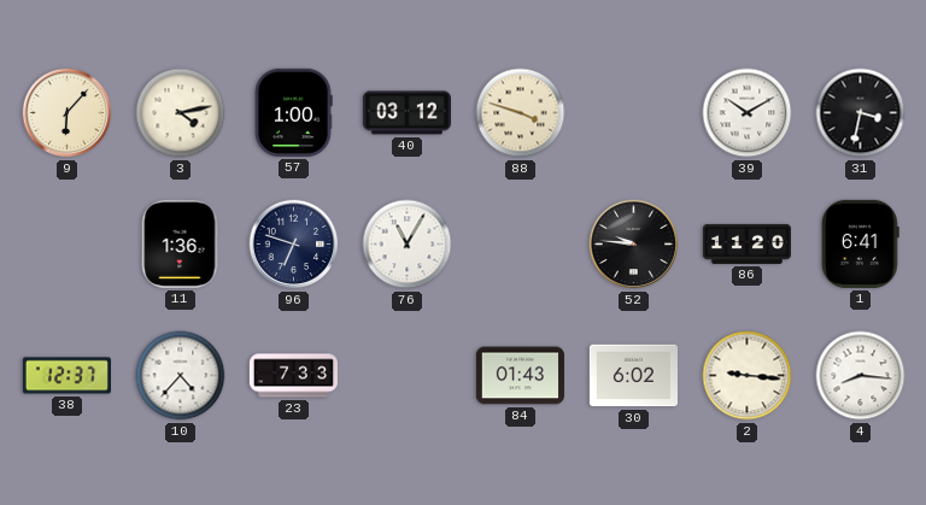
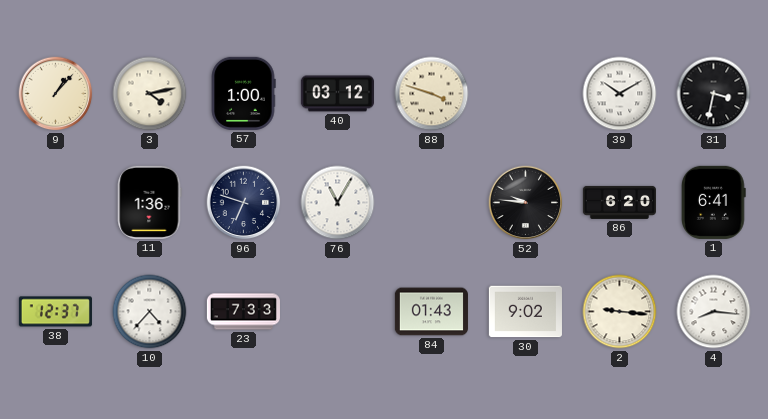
9: 6:07 -> 1:07
86: 11:20 -> 6:20
30: 6:02 -> 9:02
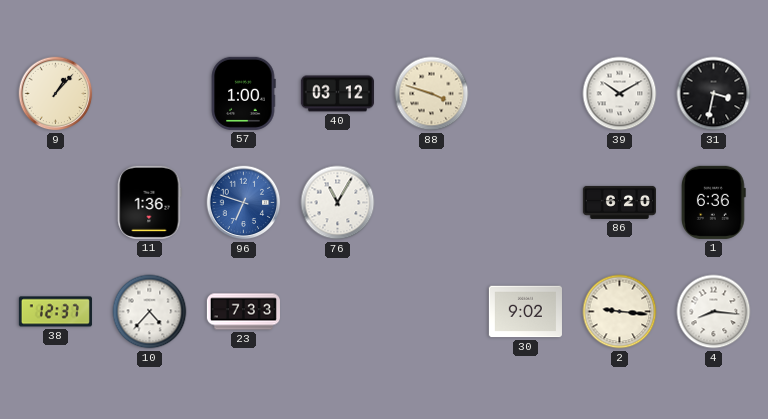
3: 4:13 -> none
96 dial: navy -> blue
52: 9:46 -> none
1: 6:41 -> 6:36
84: 01:43 -> none
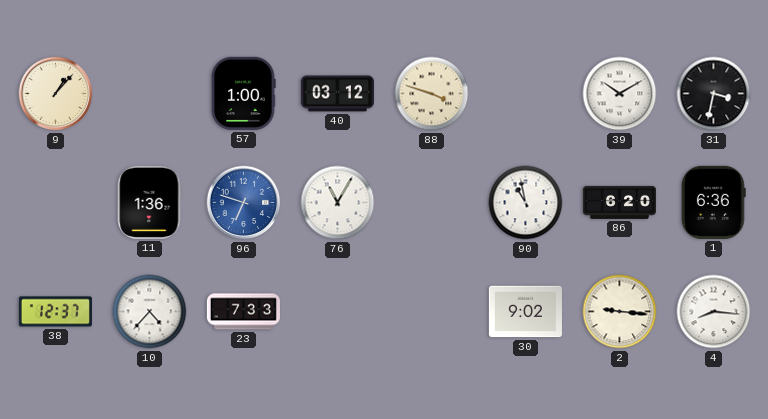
90: none -> 10:58
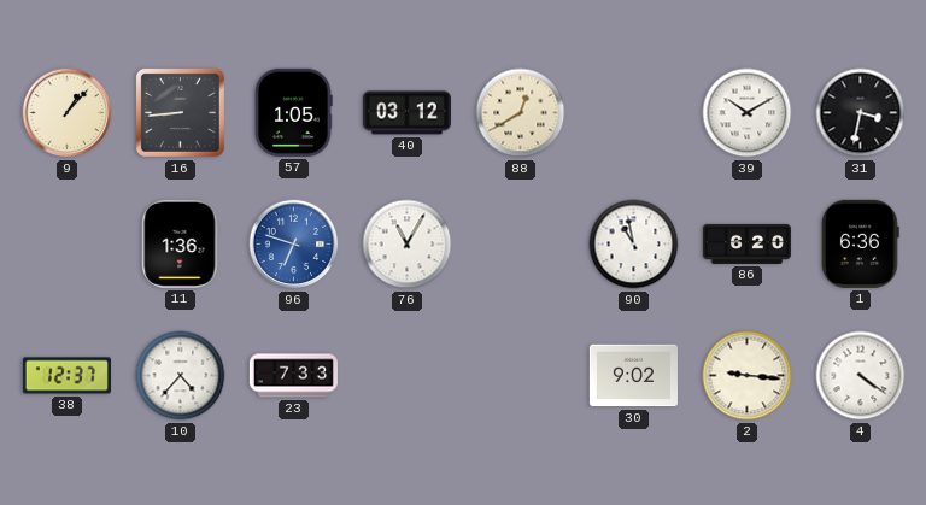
16: none -> 8:44
57: 1:00 -> 1:05
88: 3:48 -> 12:40
4: 8:16 -> 4:21
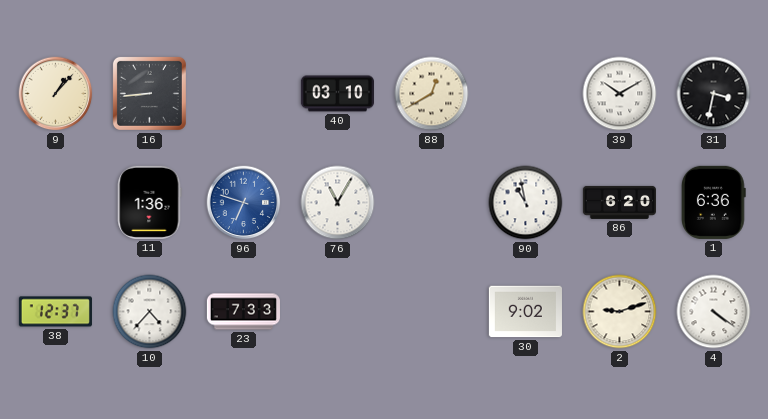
57: 1:05 -> none
40: 03:12 -> 03:10
2: 9:16 -> 9:12
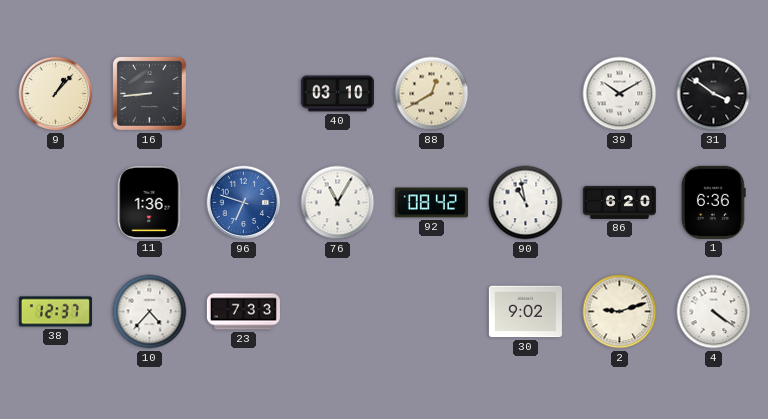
31: 3:32 -> 3:51
92: none -> 08:42
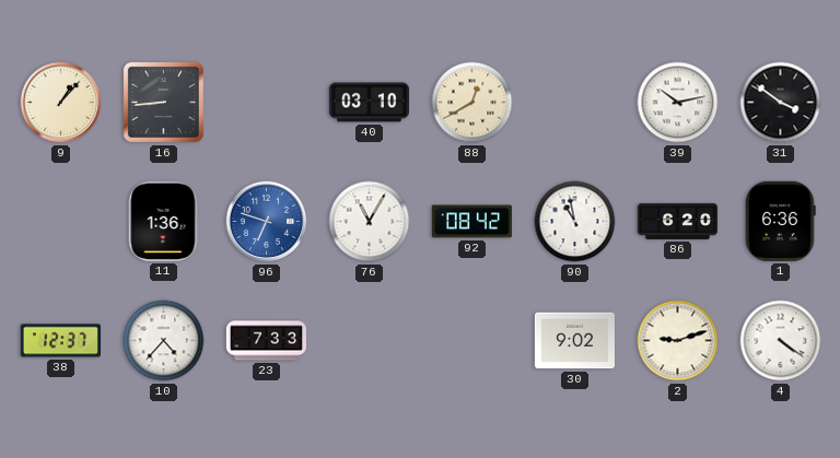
39: 10:10 -> 10:13
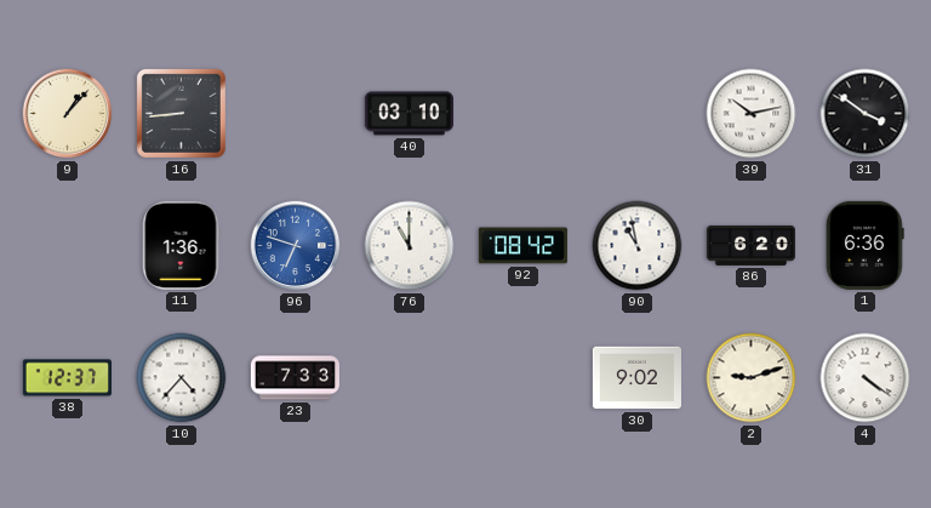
88: 12:40 -> none
76: 11:05 -> 11:00
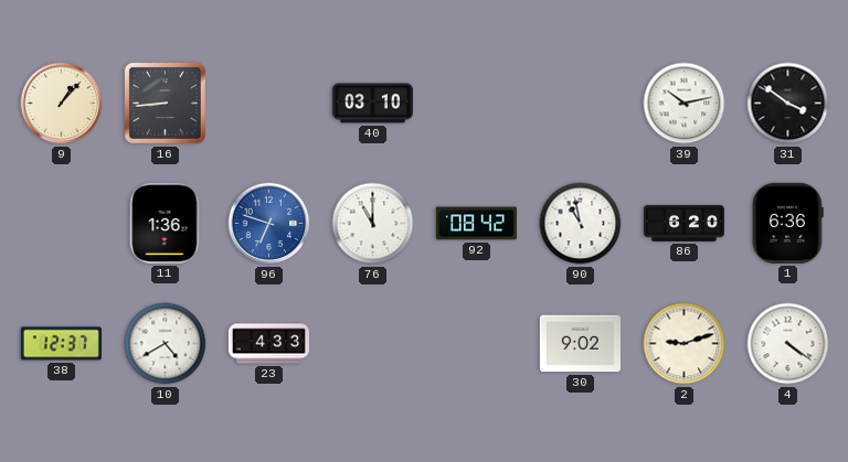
10: 4:37 -> 4:40
23: 7:33 -> 4:33
